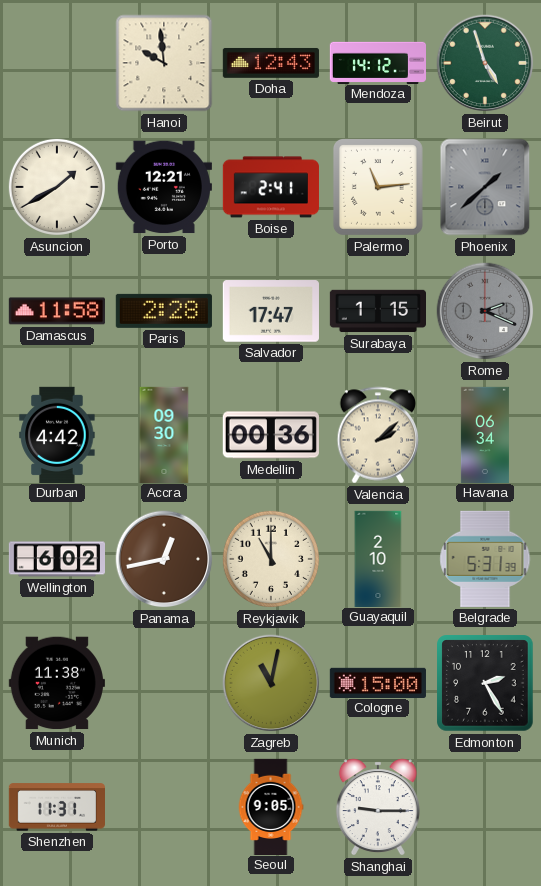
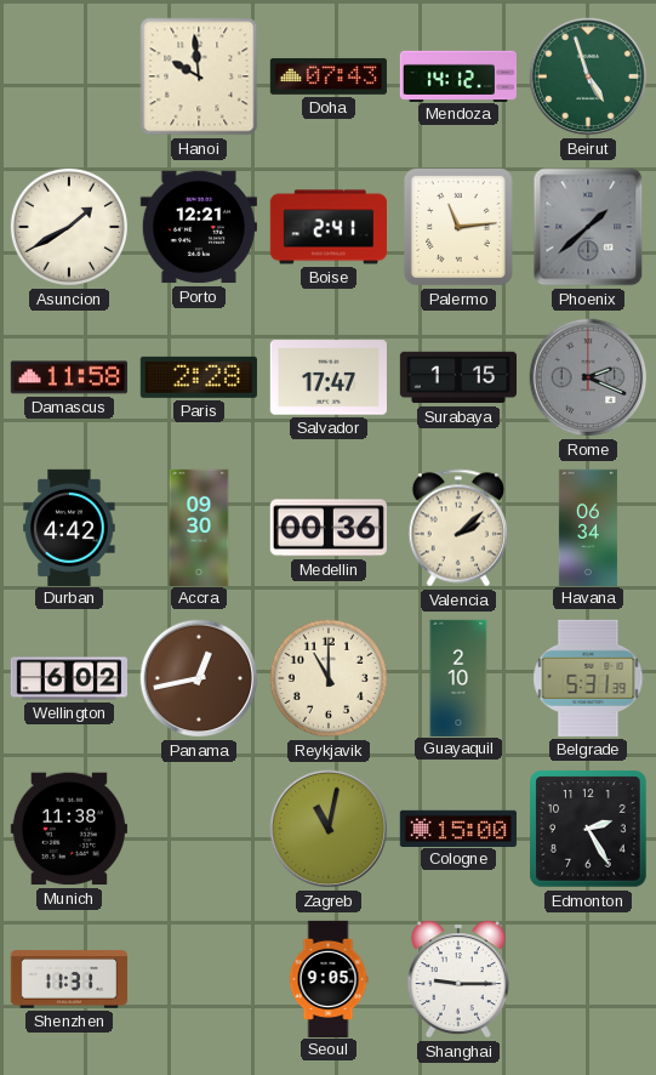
Doha: 12:43 -> 07:43
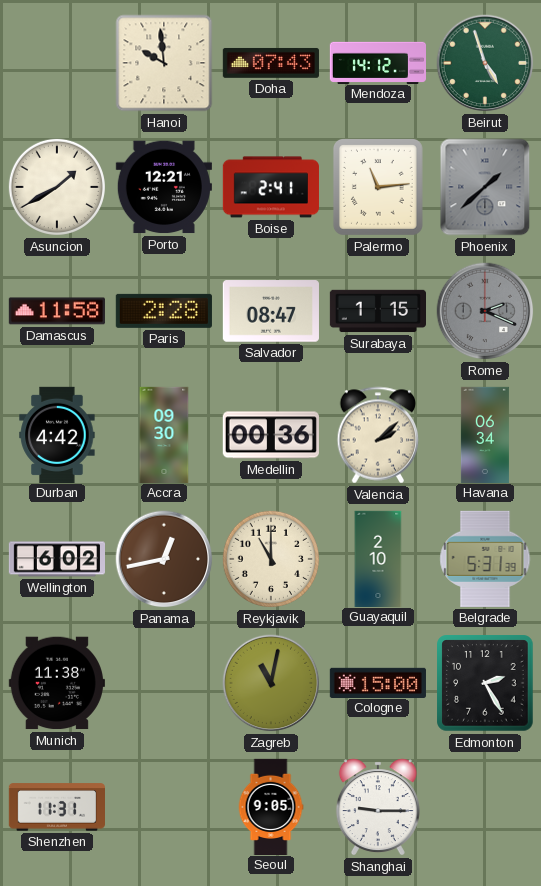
Salvador: 17:47 -> 08:47
